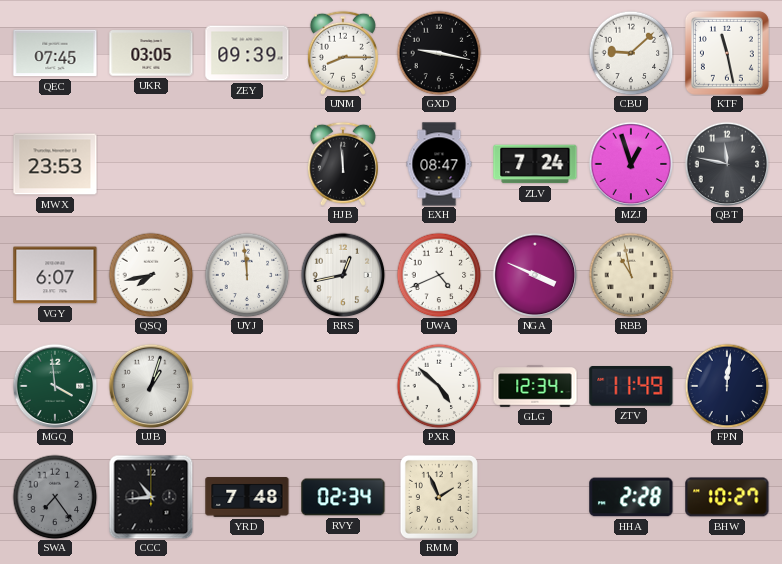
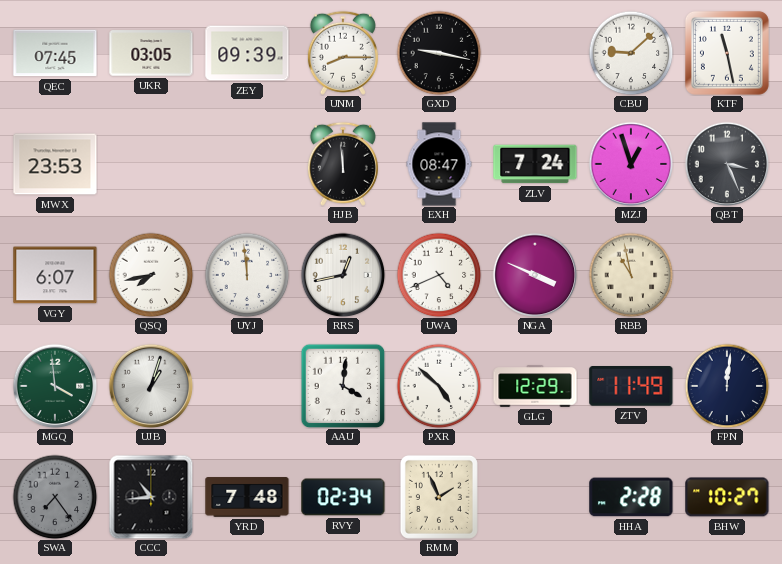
QBT: 11:47 -> 3:26
AAU: none -> 4:01
GLG: 12:34 -> 12:29
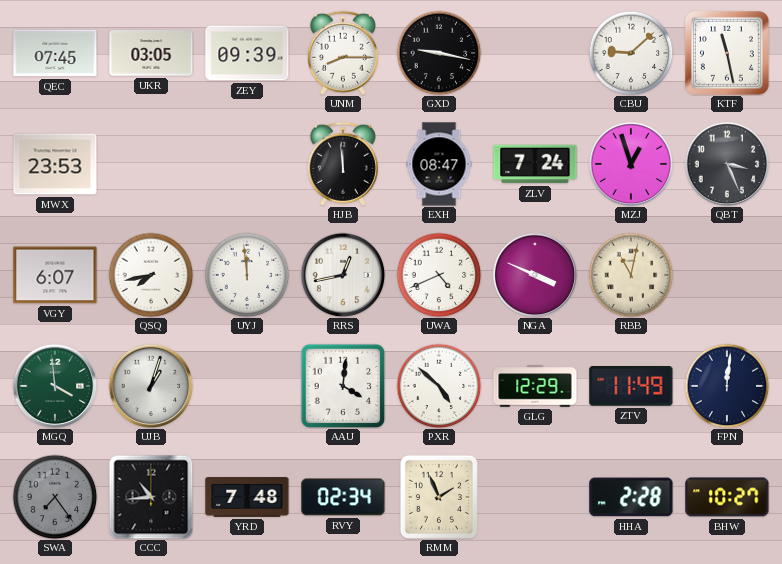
RBB: 10:58 -> 11:02
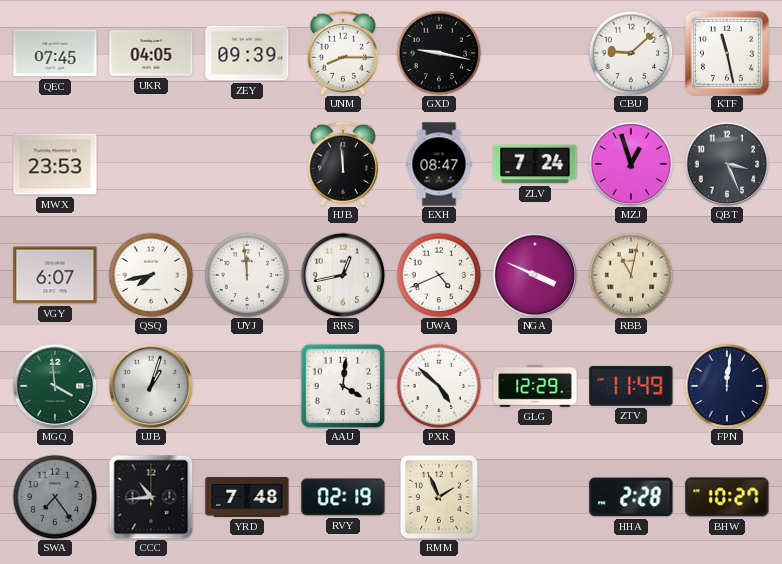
UKR: 03:05 -> 04:05
RVY: 02:34 -> 02:19
